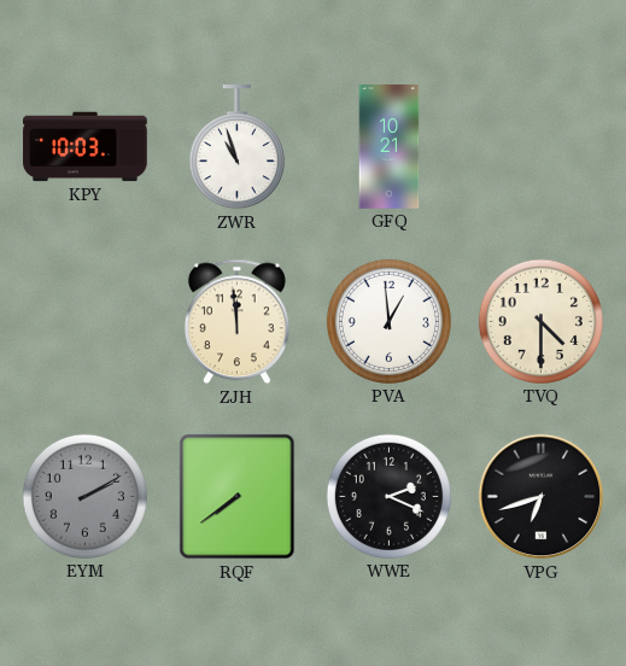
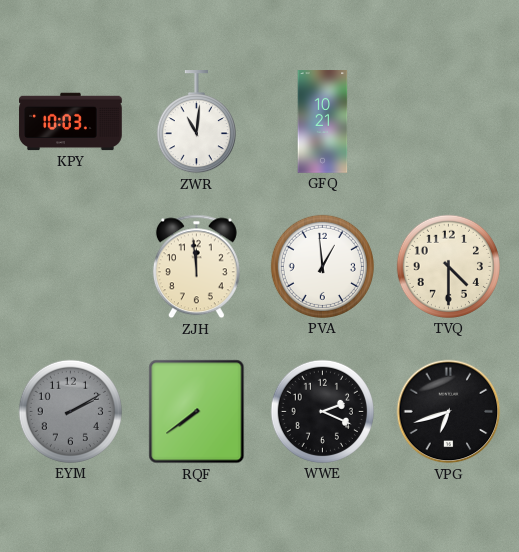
ZWR: 10:57 -> 11:01
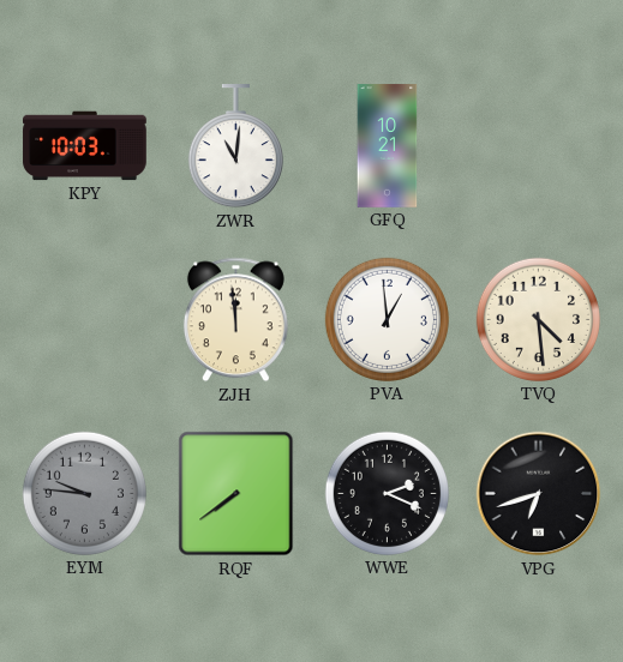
TVQ: 4:30 -> 4:29
EYM: 2:10 -> 9:46
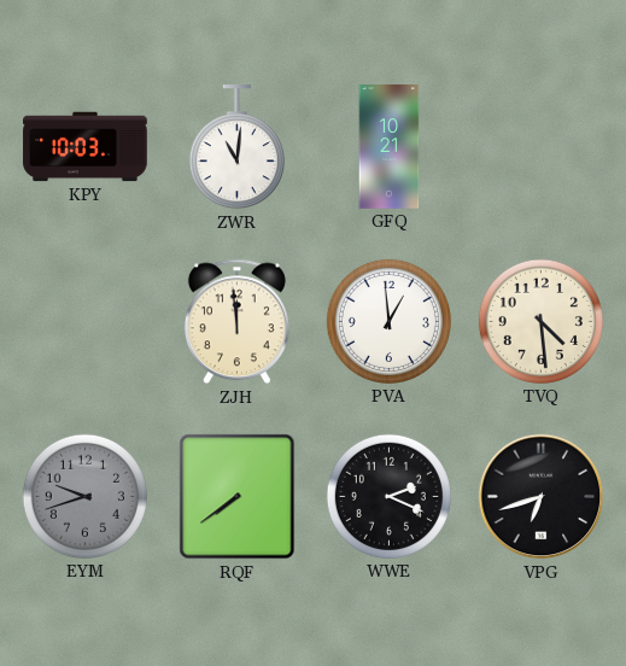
EYM: 9:46 -> 9:42
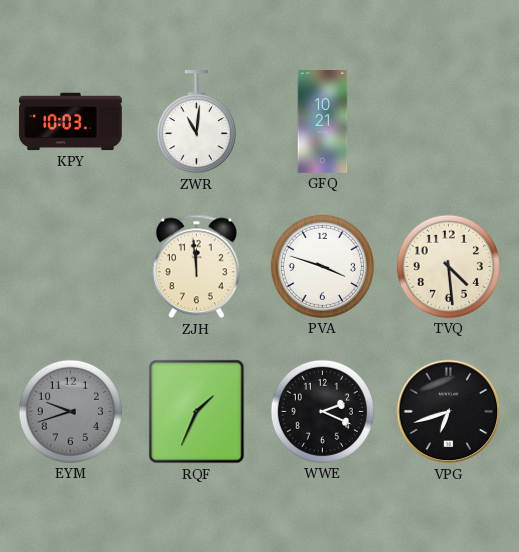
PVA: 12:59 -> 3:48
RQF: 7:39 -> 1:34
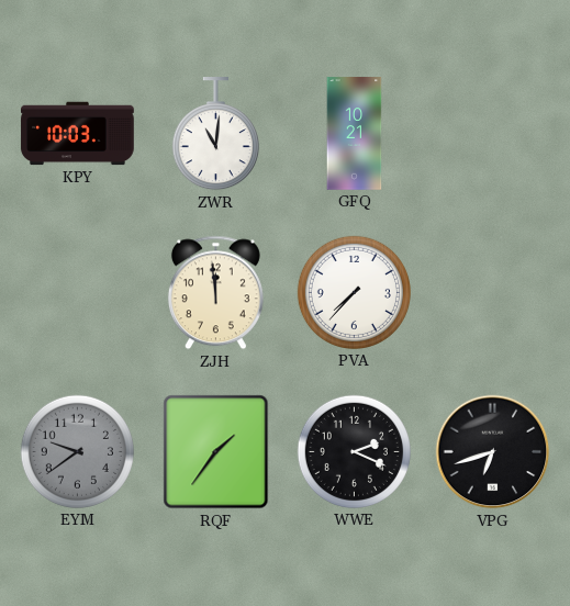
PVA: 3:48 -> 7:37
TVQ: 4:29 -> none
EYM: 9:42 -> 9:39
RQF: 1:34 -> 1:36
